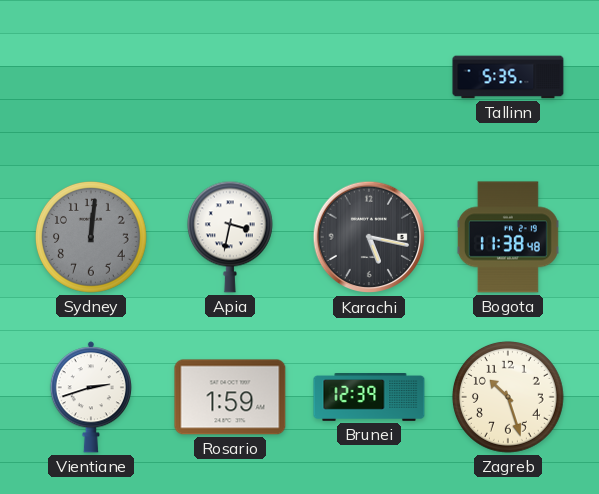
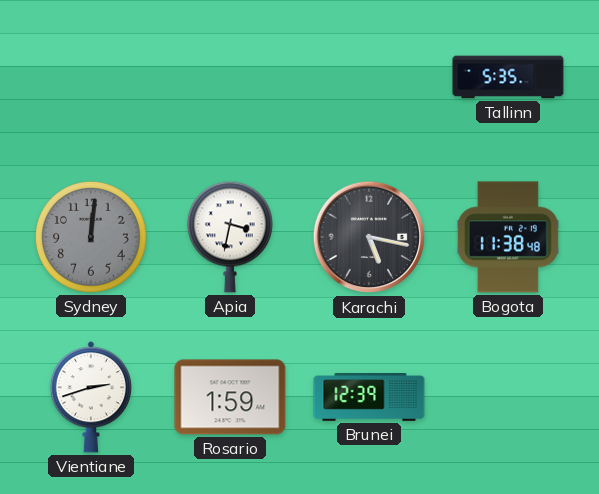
Zagreb: 10:27 -> none
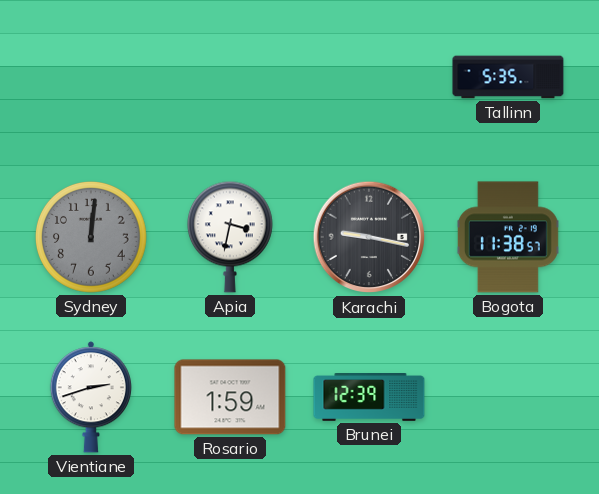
Karachi: 5:17 -> 9:17
Bogota: 11:38:48 -> 11:38:57
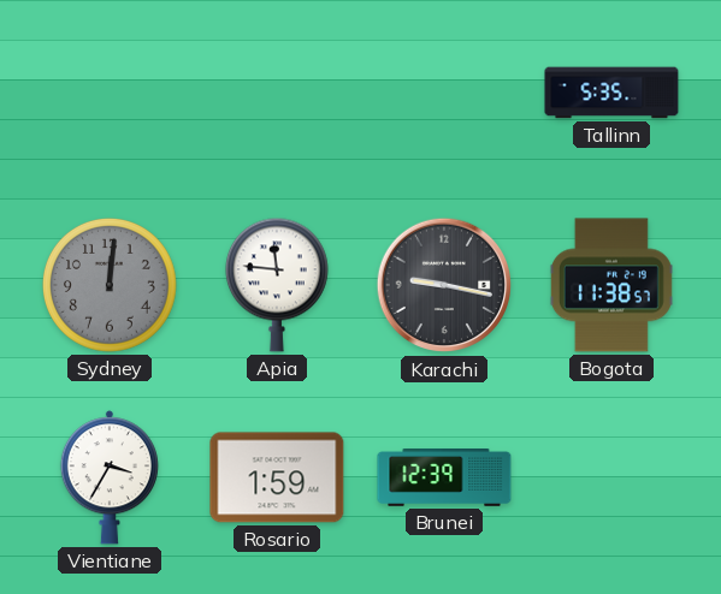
Apia: 3:32 -> 11:46
Vientiane: 2:42 -> 3:35
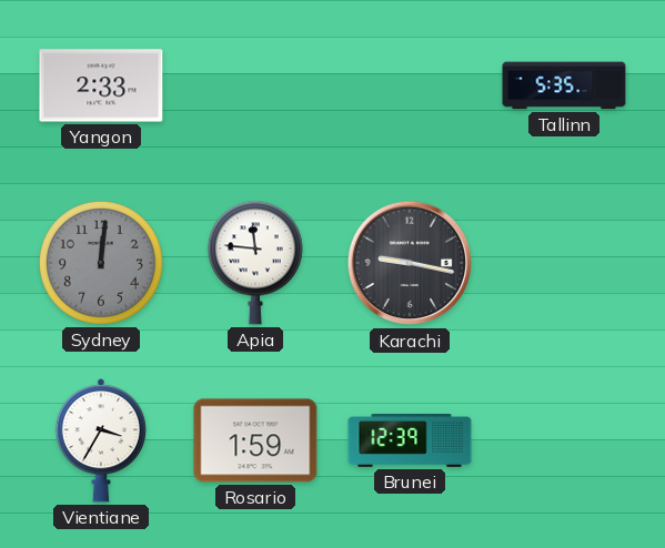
Yangon: none -> 2:33
Bogota: 11:38 -> none
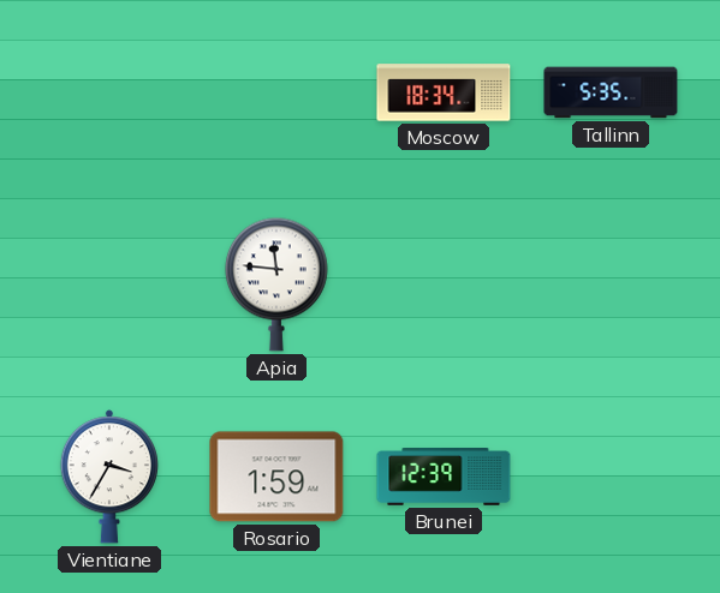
Yangon: 2:33 -> none
Moscow: none -> 18:34
Sydney: 12:01 -> none
Karachi: 9:17 -> none
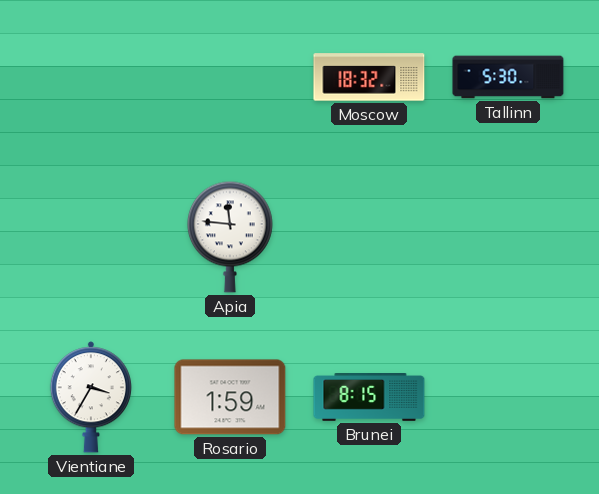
Moscow: 18:34 -> 18:32
Tallinn: 5:35 -> 5:30
Brunei: 12:39 -> 8:15
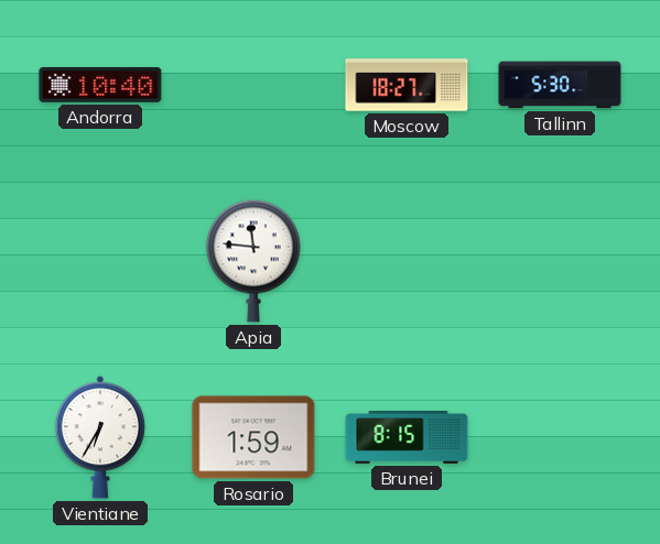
Andorra: none -> 10:40
Moscow: 18:32 -> 18:27
Vientiane: 3:35 -> 6:35
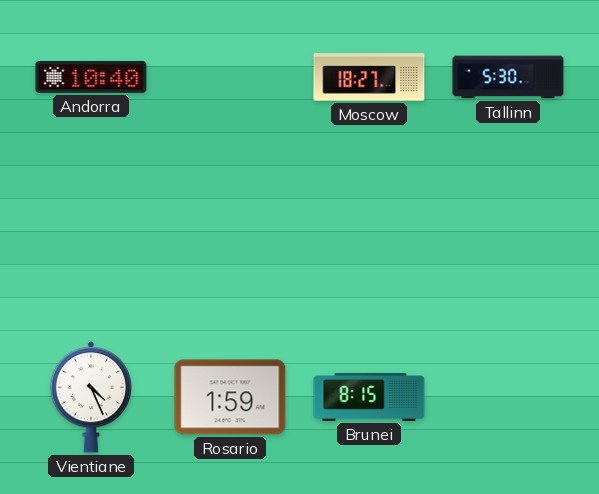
Apia: 11:46 -> none
Vientiane: 6:35 -> 4:26
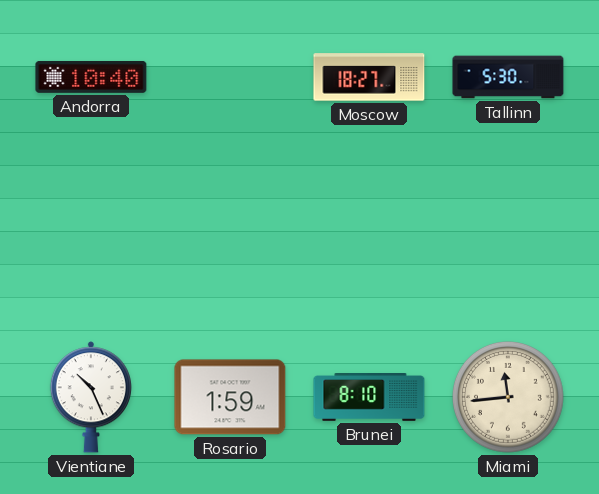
Vientiane: 4:26 -> 10:26
Brunei: 8:15 -> 8:10
Miami: none -> 11:44
